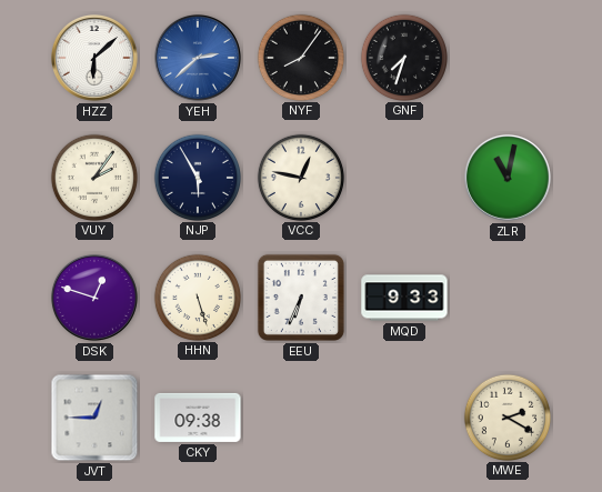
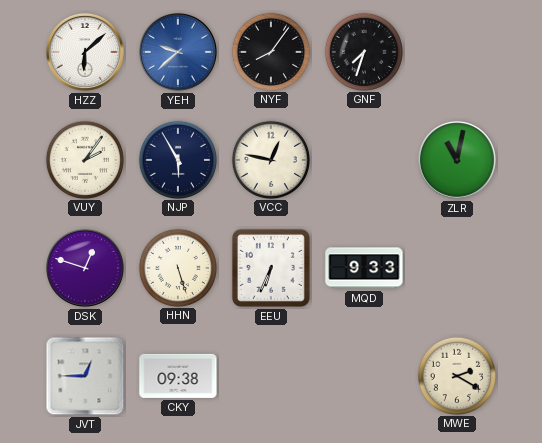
YEH: 2:38 -> 9:38
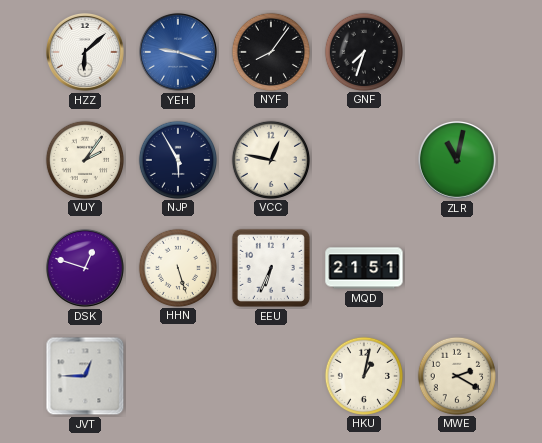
YEH: 9:38 -> 9:18
MQD: 9:33 -> 21:51
CKY: 09:38 -> none
HKU: none -> 1:02
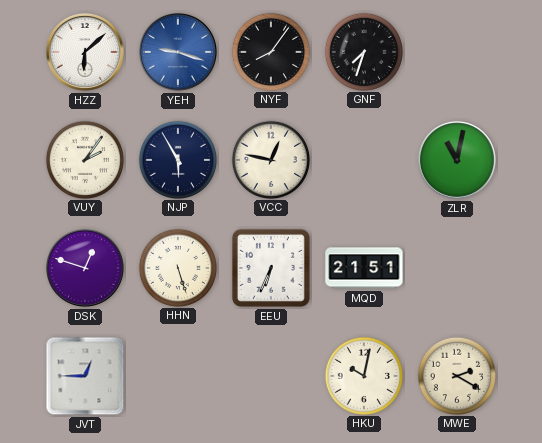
HKU: 1:02 -> 10:02
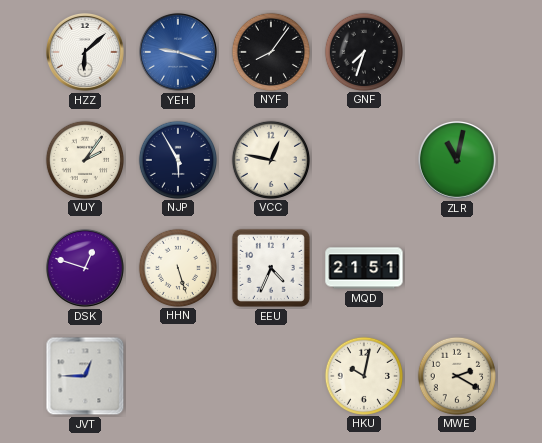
EEU: 6:34 -> 4:34
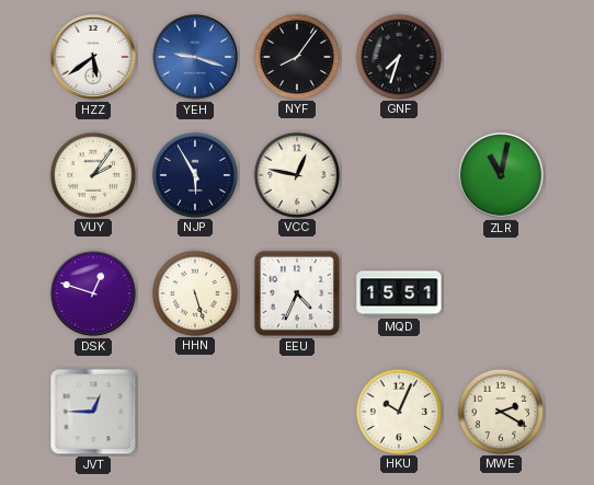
HZZ: 6:08 -> 5:39
MQD: 21:51 -> 15:51
HKU: 10:02 -> 10:04
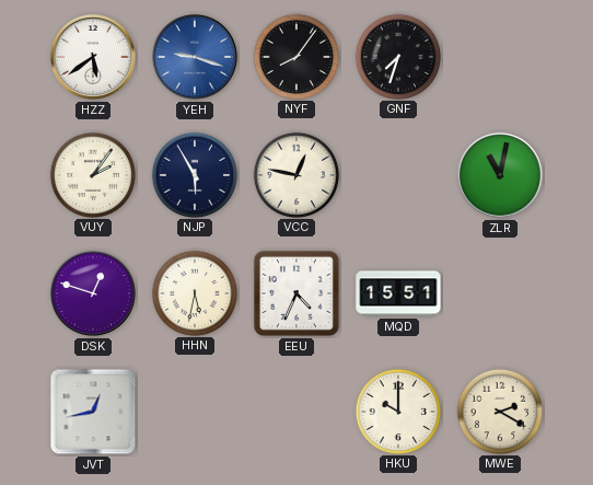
HHN: 5:27 -> 5:32
JVT: 12:45 -> 12:43
HKU: 10:04 -> 10:00
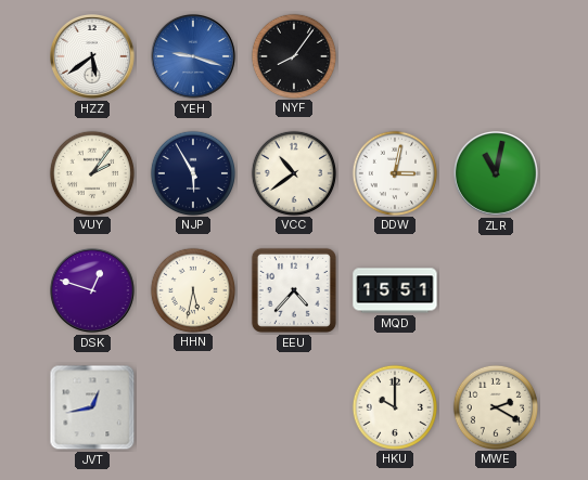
GNF: 7:33 -> none
VCC: 12:47 -> 10:39
DDW: none -> 3:02
EEU: 4:34 -> 4:37
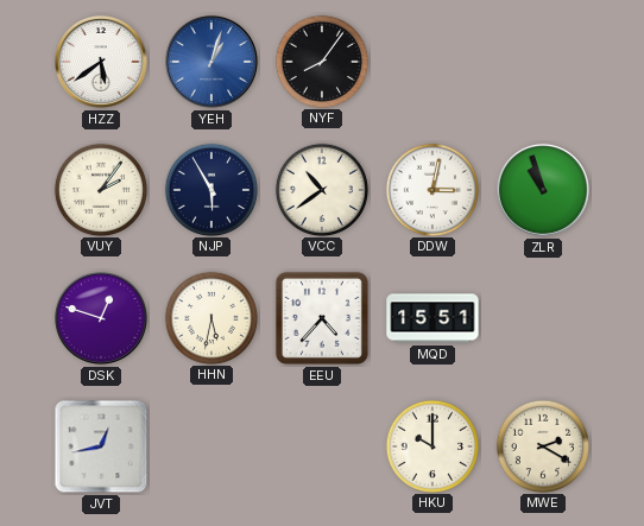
YEH: 9:18 -> 1:03
ZLR: 11:02 -> 10:57
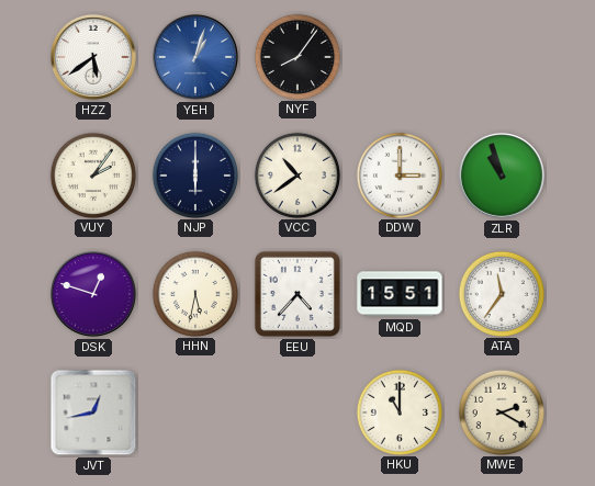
NJP: 5:55 -> 6:00
DDW: 3:02 -> 3:00
ATA: none -> 11:36
HKU: 10:00 -> 11:00
